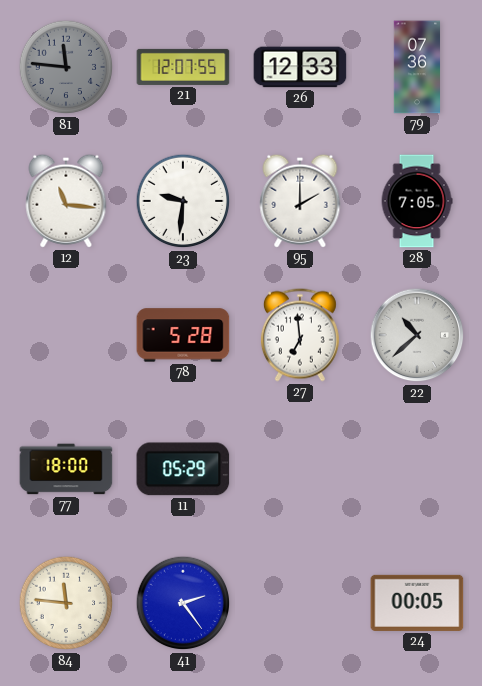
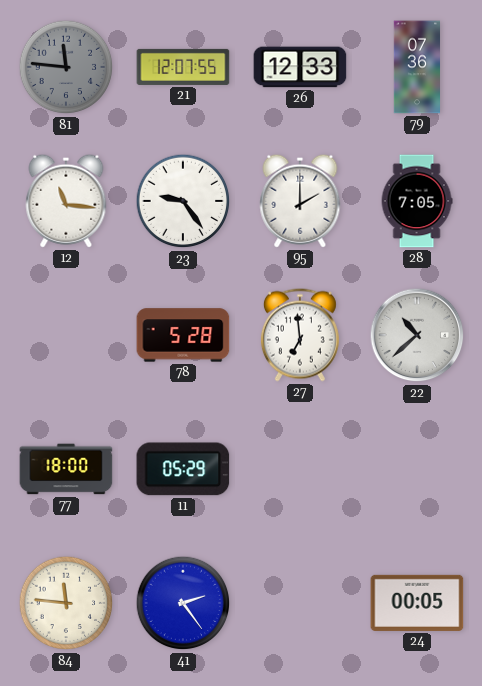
23: 9:31 -> 9:24
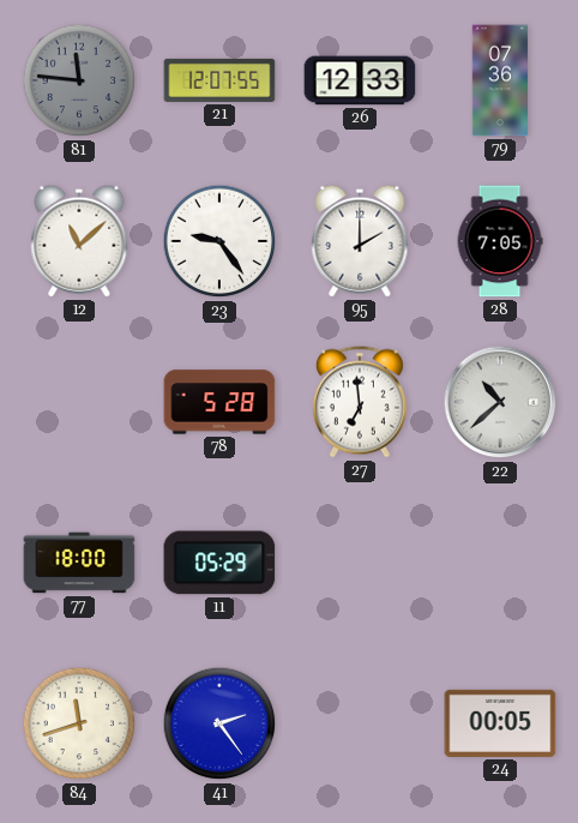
12: 11:16 -> 11:08
84: 11:46 -> 11:42
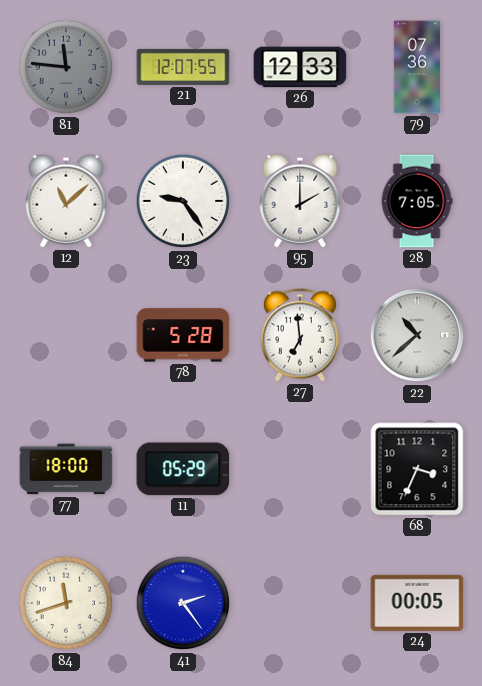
68: none -> 3:34
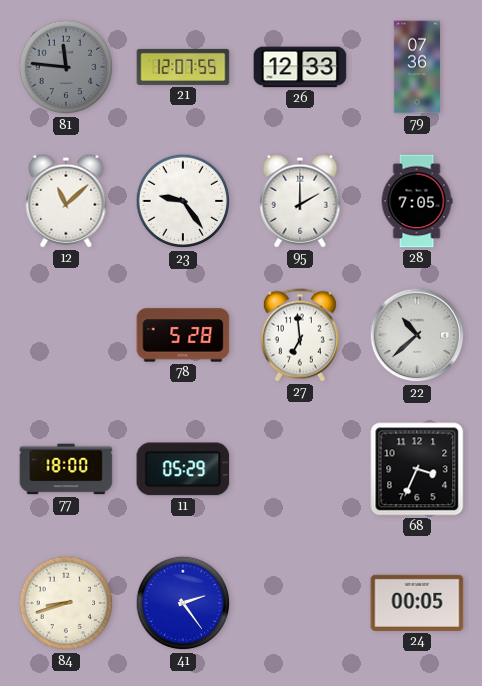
84: 11:42 -> 8:42
